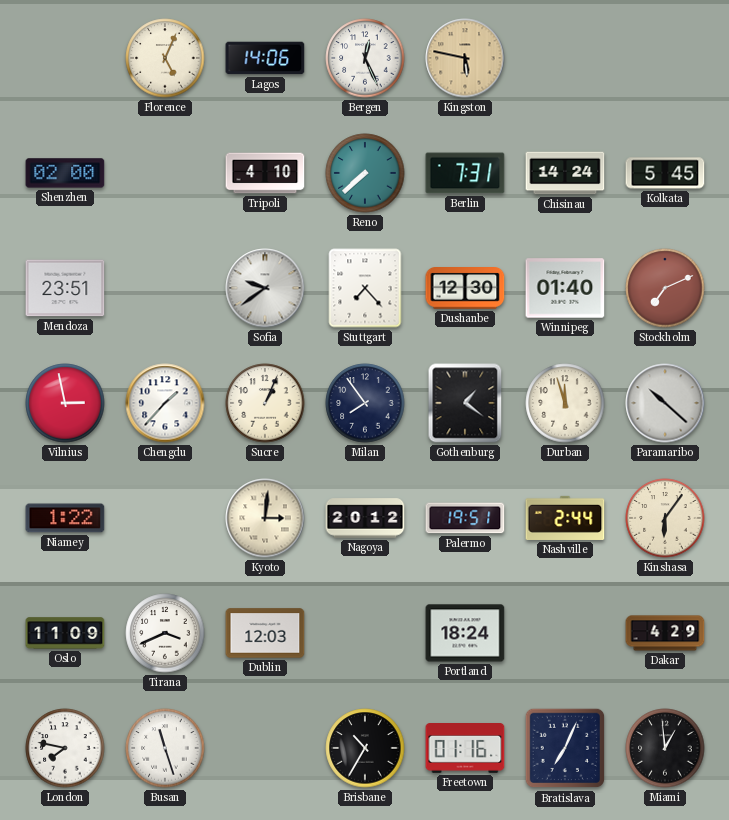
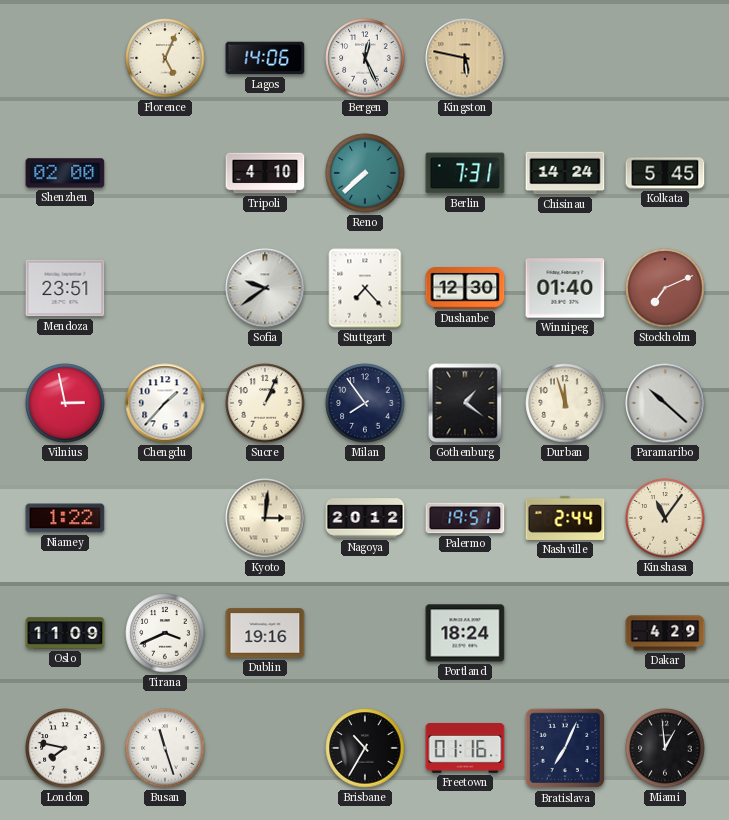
Kinshasa: 6:06 -> 11:06
Dublin: 12:03 -> 19:16
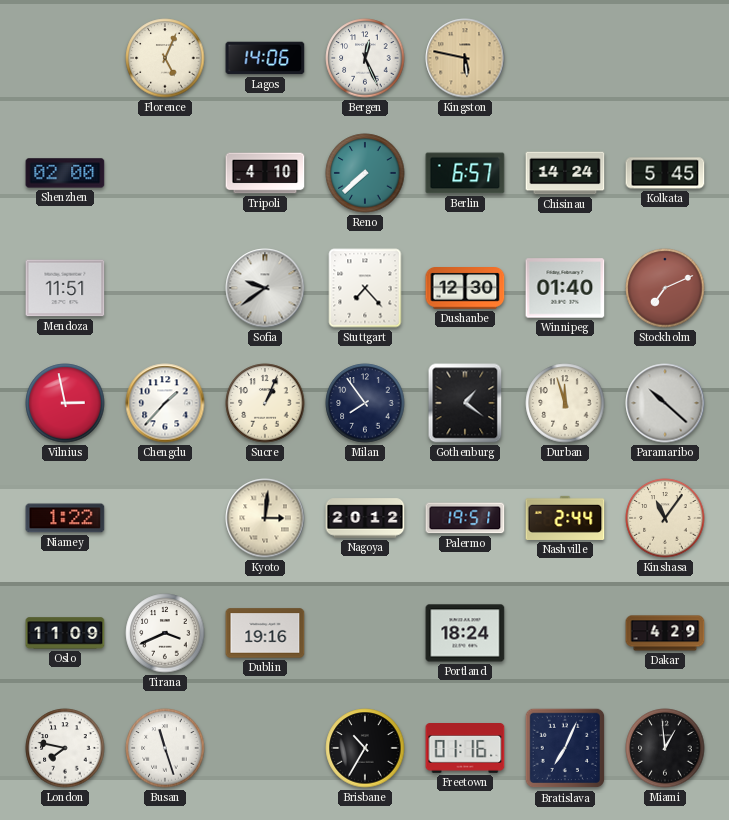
Berlin: 7:31 -> 6:57
Mendoza: 23:51 -> 11:51
